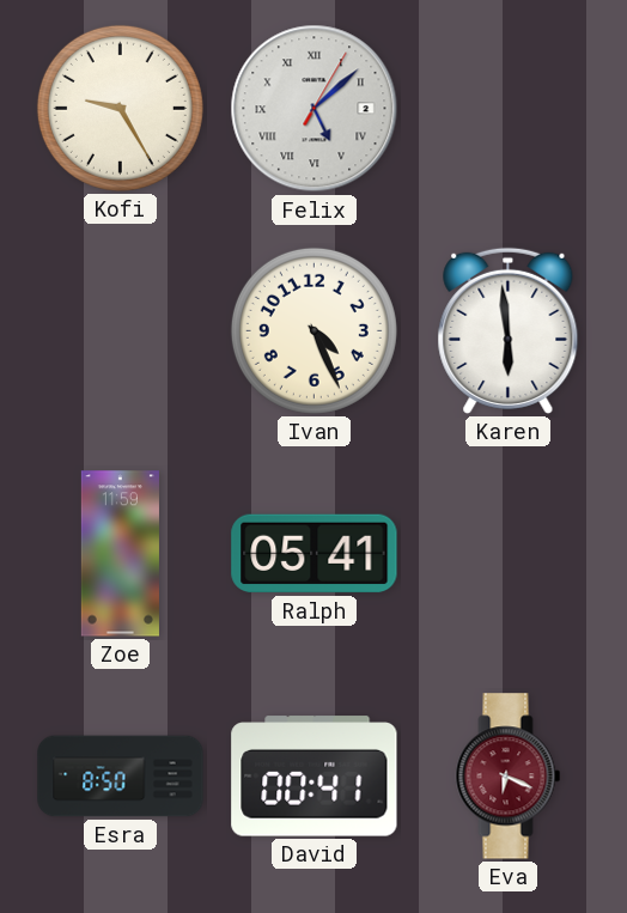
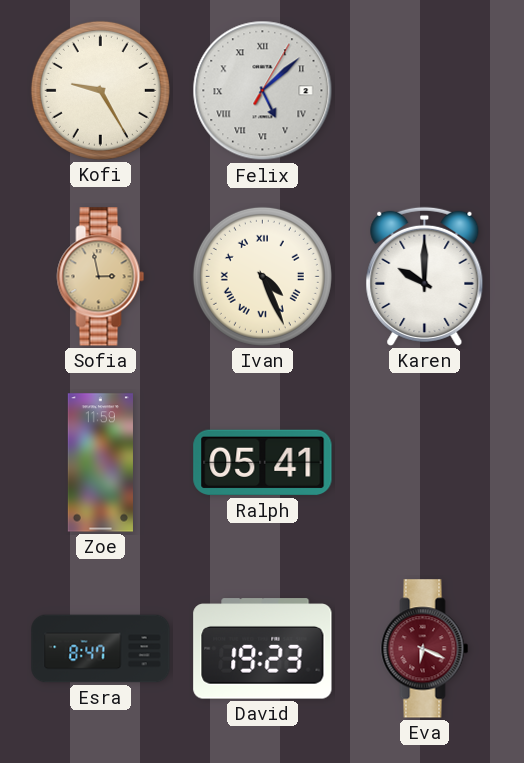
Sofia: none -> 2:58
Ivan numerals: Arabic -> Roman
Karen: 5:59 -> 10:00
Esra: 8:50 -> 8:47
David: 00:41 -> 19:23
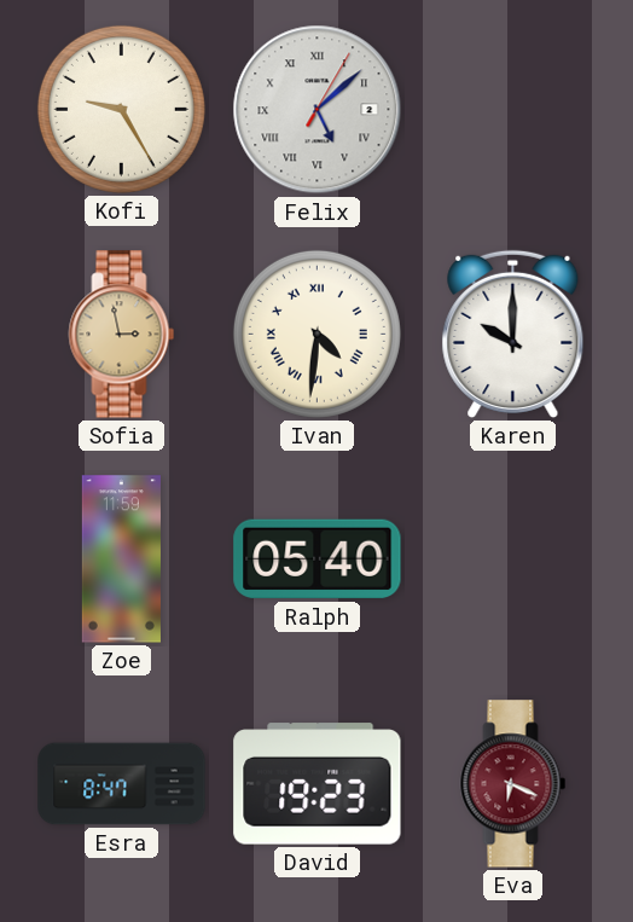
Ivan: 4:26 -> 4:31
Ralph: 05:41 -> 05:40
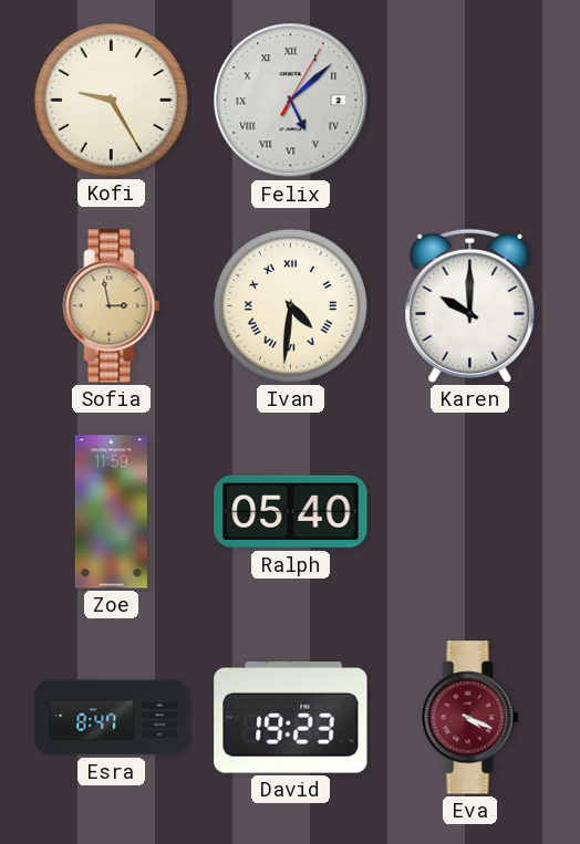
Eva: 6:19 -> 4:19
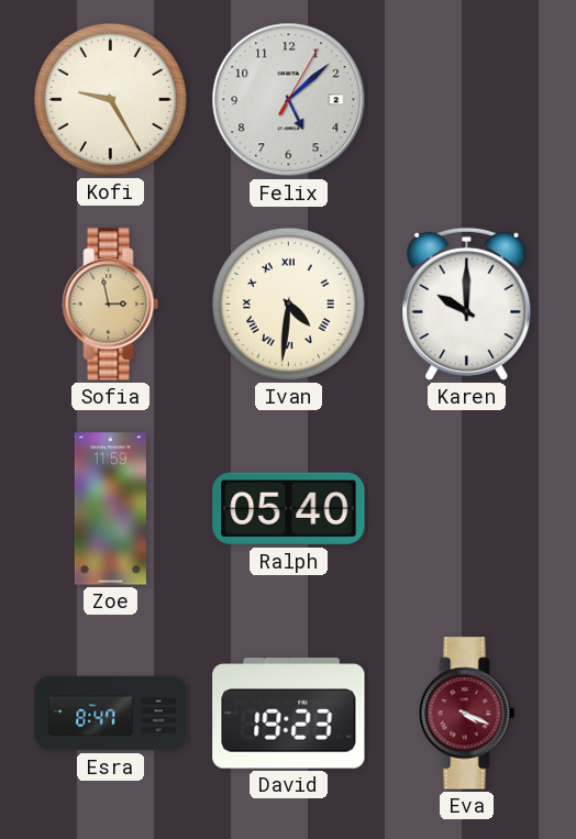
Felix numerals: Roman -> Arabic
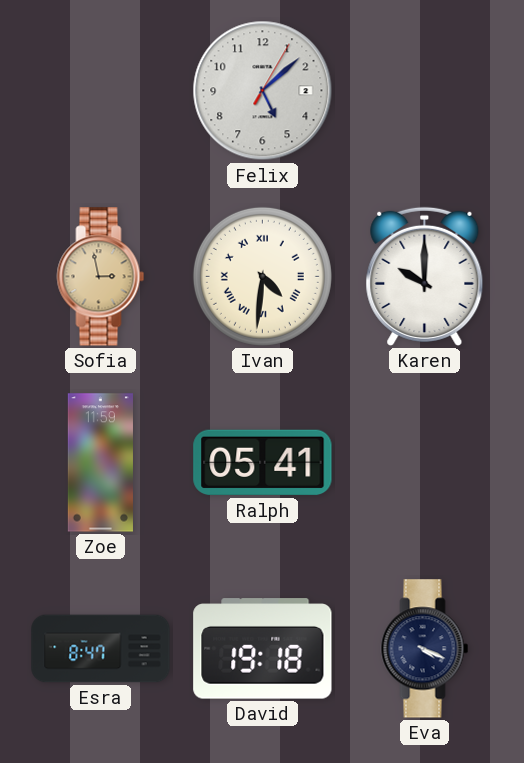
Kofi: 9:25 -> none
Ralph: 05:40 -> 05:41
David: 19:23 -> 19:18
Eva dial: burgundy -> navy
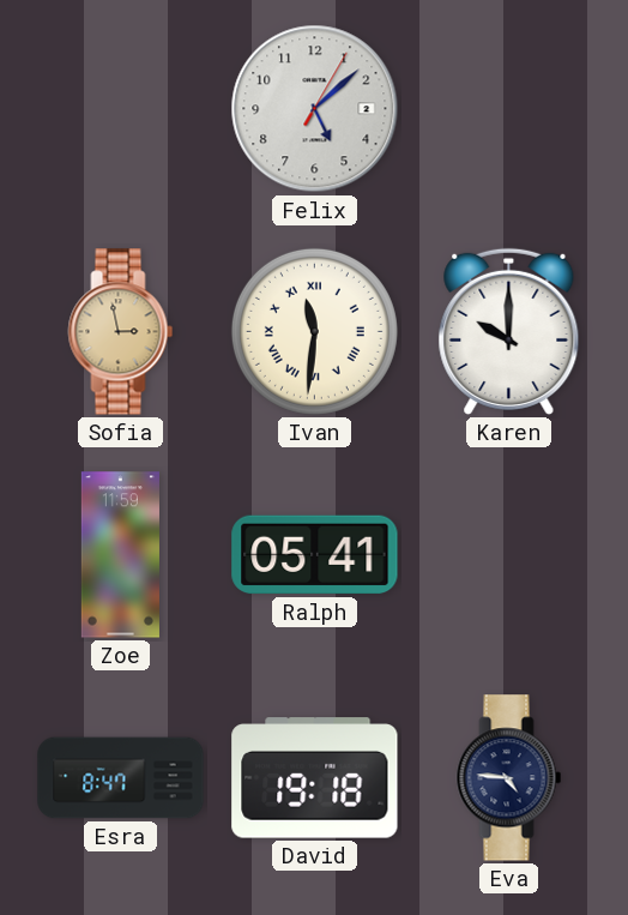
Ivan: 4:31 -> 11:31
Eva: 4:19 -> 4:46
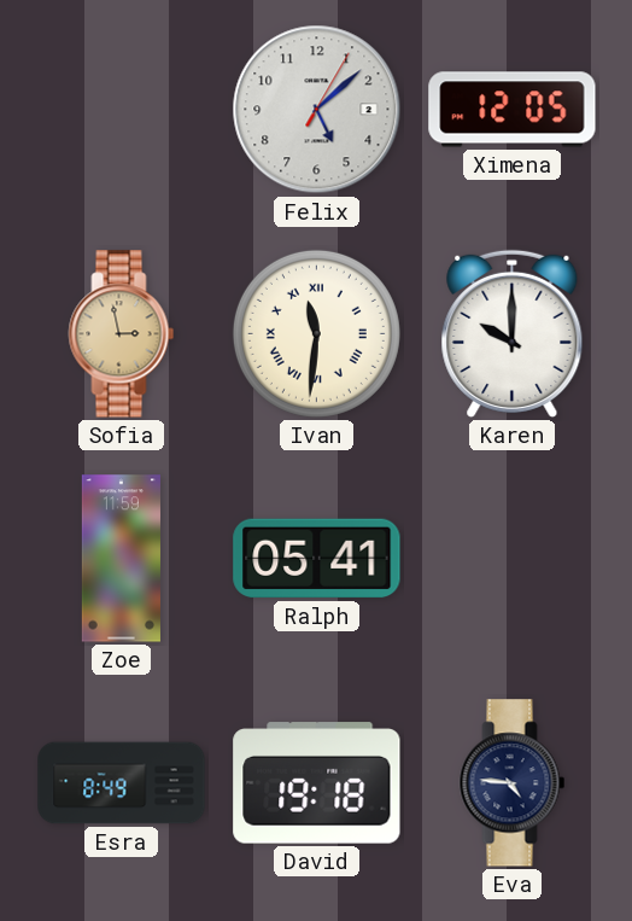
Ximena: none -> 12:05
Esra: 8:47 -> 8:49
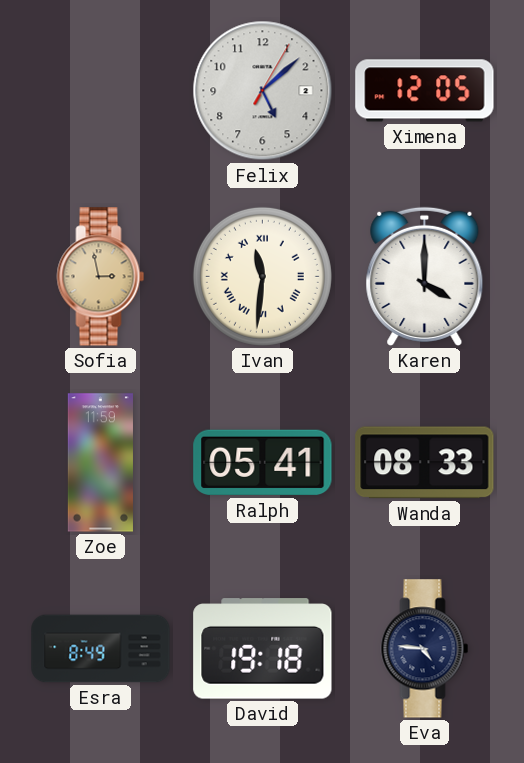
Karen: 10:00 -> 4:00
Wanda: none -> 08:33
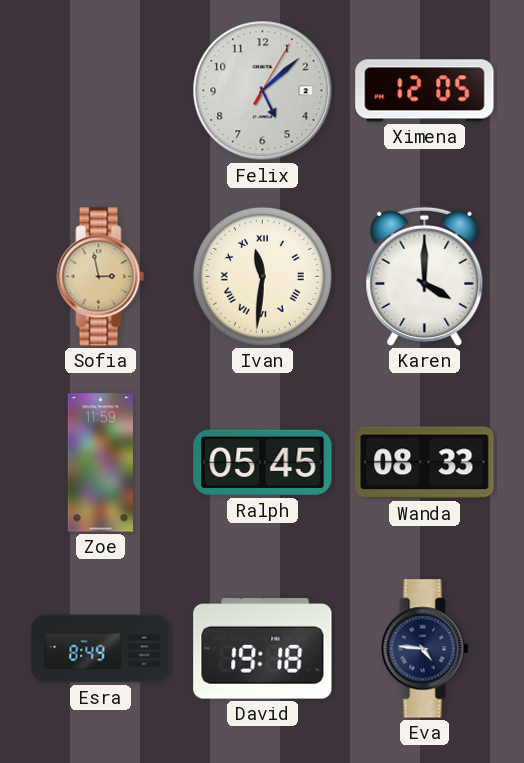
Ralph: 05:41 -> 05:45
